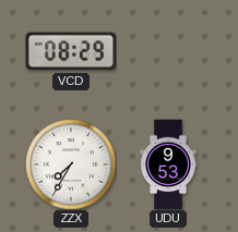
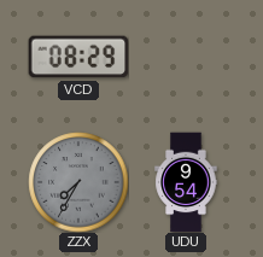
ZZX dial: white -> grey
UDU: 9:53 -> 9:54
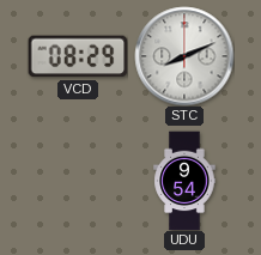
STC: none -> 8:11
ZZX: 7:35 -> none
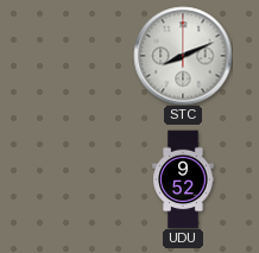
VCD: 08:29 -> none
UDU: 9:54 -> 9:52
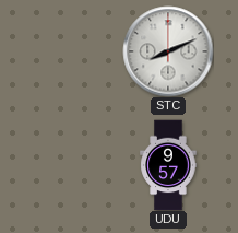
UDU: 9:52 -> 9:57
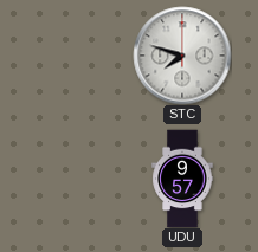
STC: 8:11 -> 7:48
